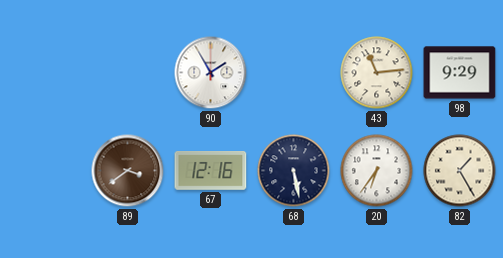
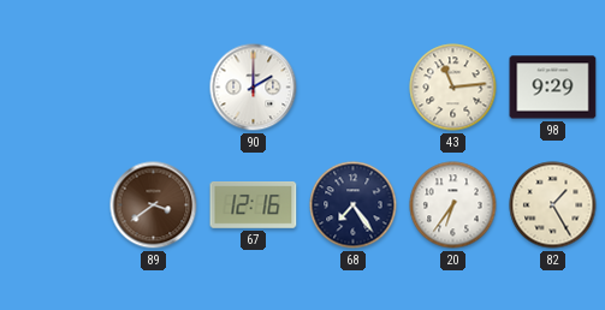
90: 1:55 -> 2:00
68: 5:28 -> 7:24
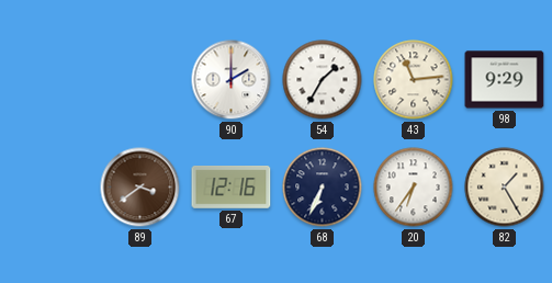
54: none -> 1:35
68: 7:24 -> 6:34
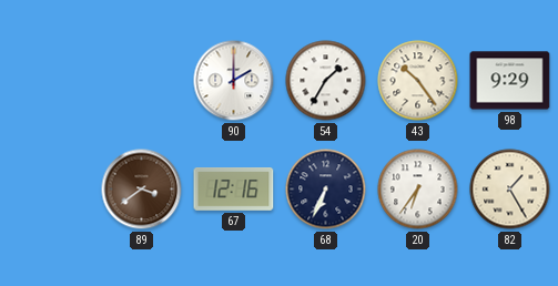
43: 11:14 -> 10:24
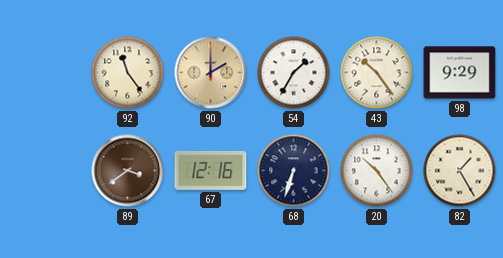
92: none -> 11:24
90 dial: white -> champagne
68: 6:34 -> 6:33
20: 6:36 -> 10:24
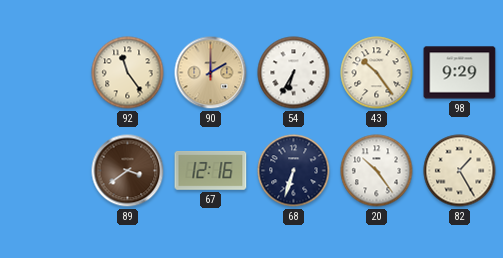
54: 1:35 -> 6:35
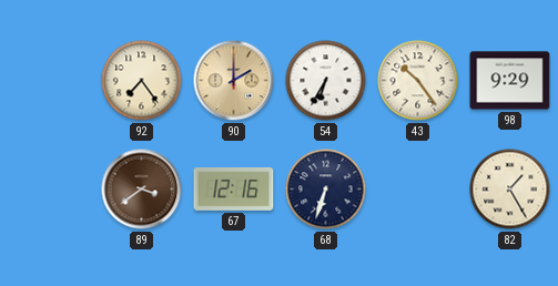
92: 11:24 -> 7:24
20: 10:24 -> none
